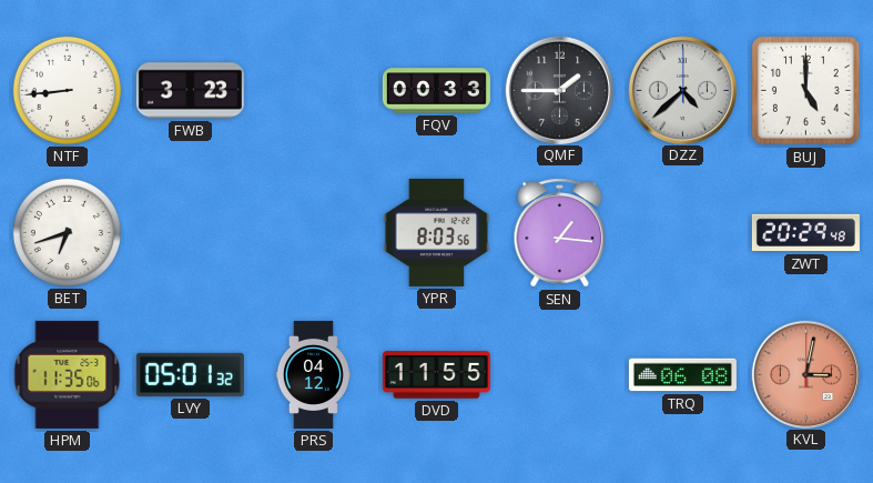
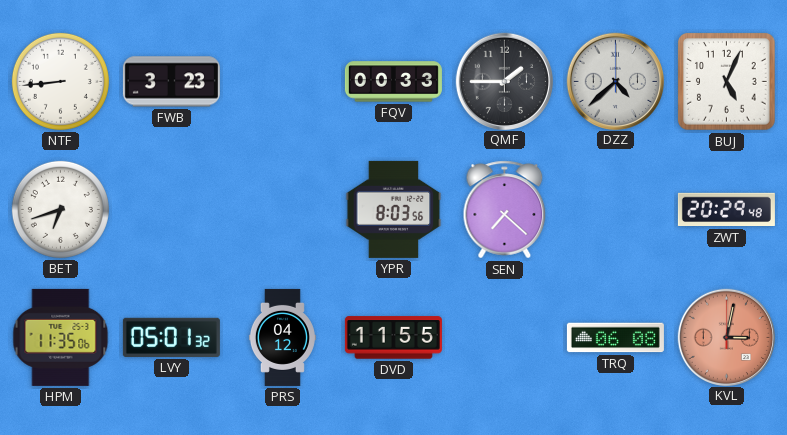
BUJ: 5:00 -> 5:04
SEN: 1:16 -> 7:22
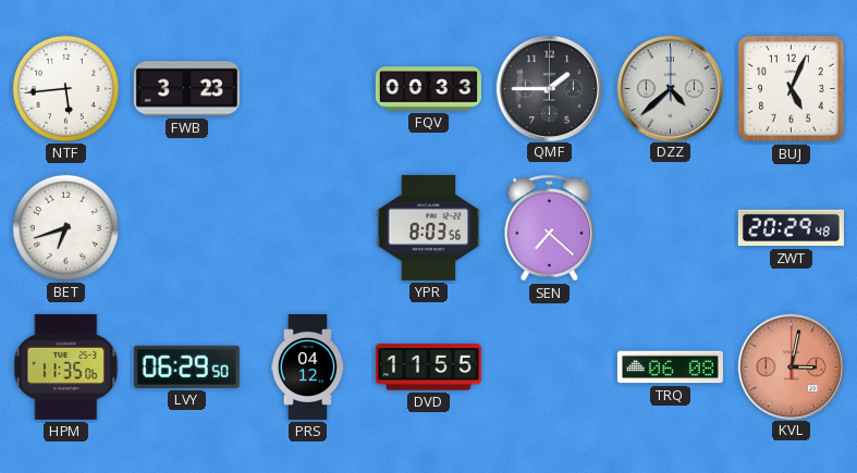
NTF: 8:44 -> 5:44
LVY: 05:01 -> 06:29
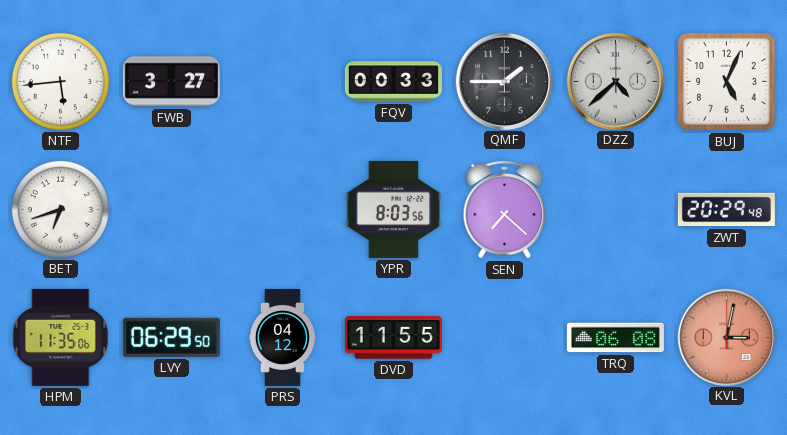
FWB: 3:23 -> 3:27
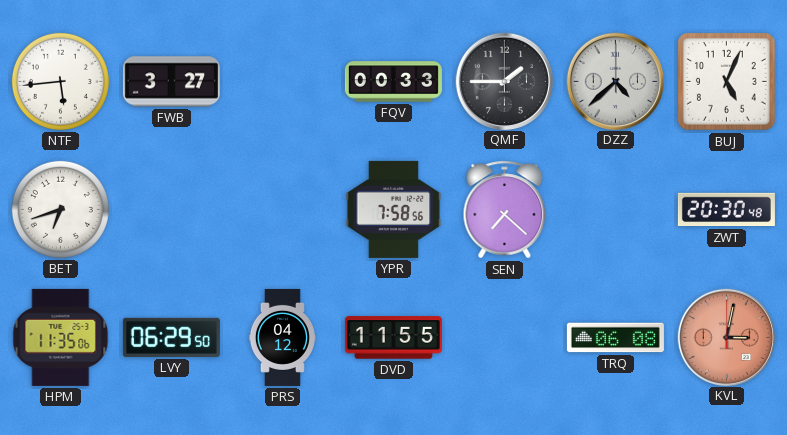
YPR: 8:03 -> 7:58
ZWT: 20:29 -> 20:30
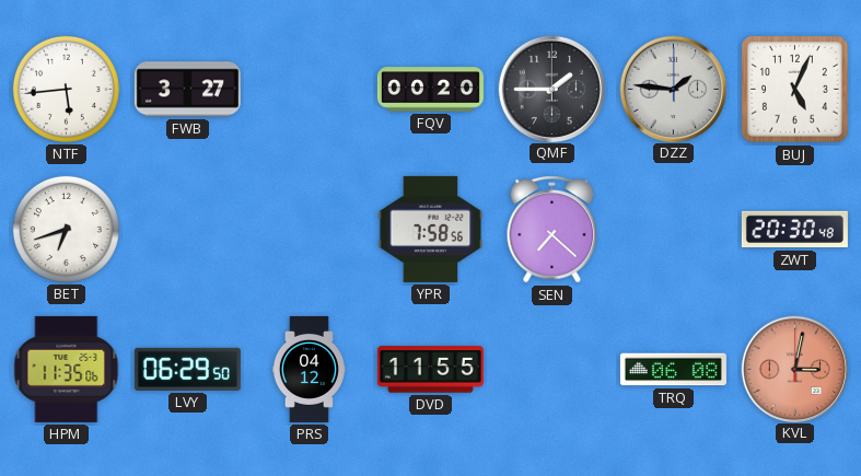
FQV: 00:33 -> 00:20
DZZ: 4:38 -> 1:46
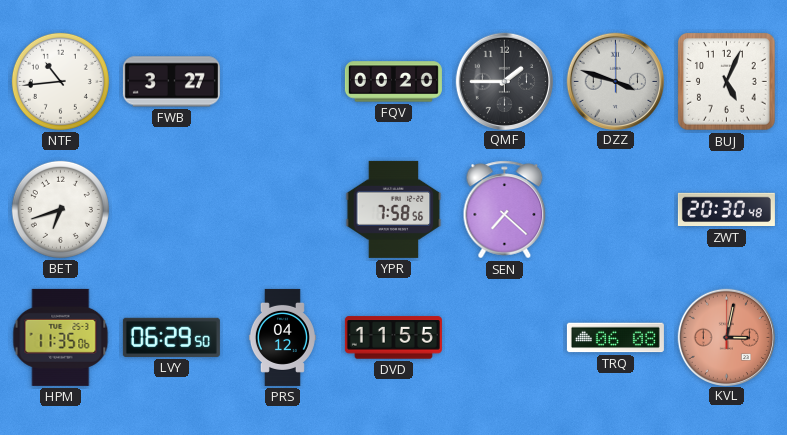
NTF: 5:44 -> 10:44
DZZ: 1:46 -> 3:48
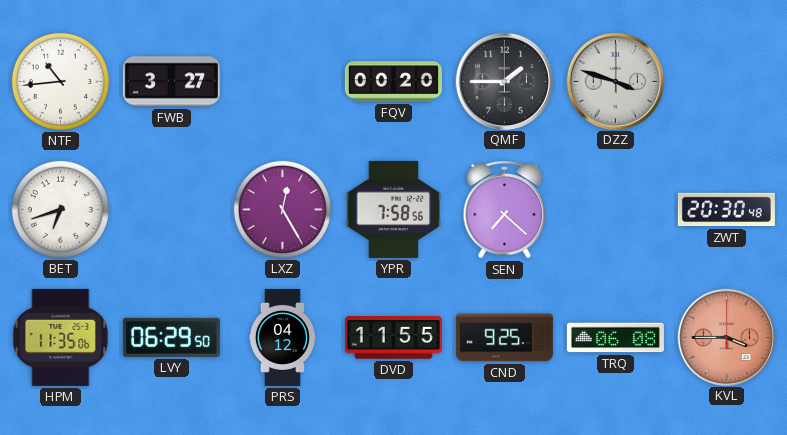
BUJ: 5:04 -> none
LXZ: none -> 12:25
CND: none -> 9:25
KVL: 3:02 -> 3:45
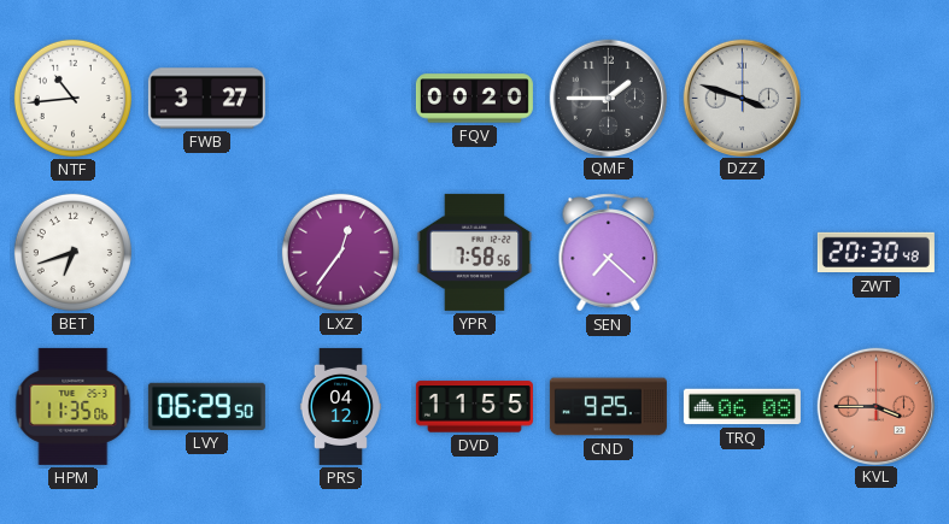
LXZ: 12:25 -> 12:36
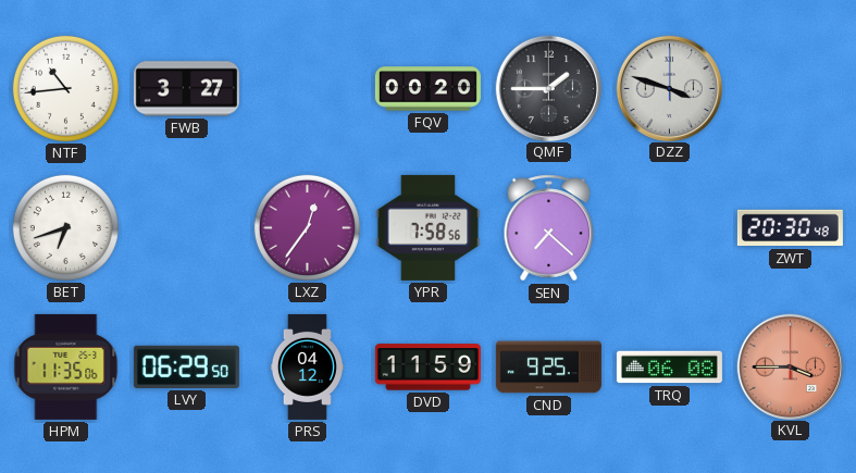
DVD: 11:55 -> 11:59
